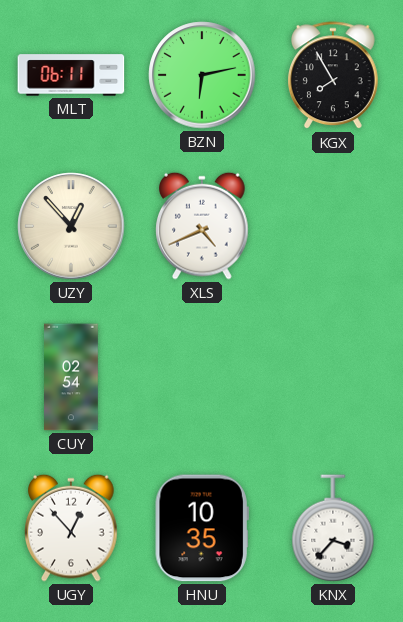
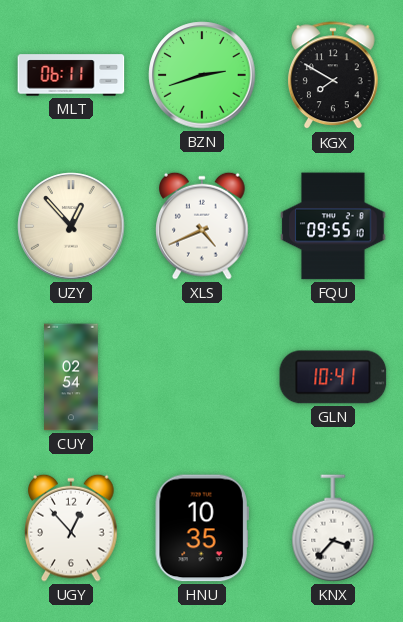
BZN: 6:13 -> 2:42
KGX: 7:55 -> 7:50
FQU: none -> 09:55
GLN: none -> 10:41
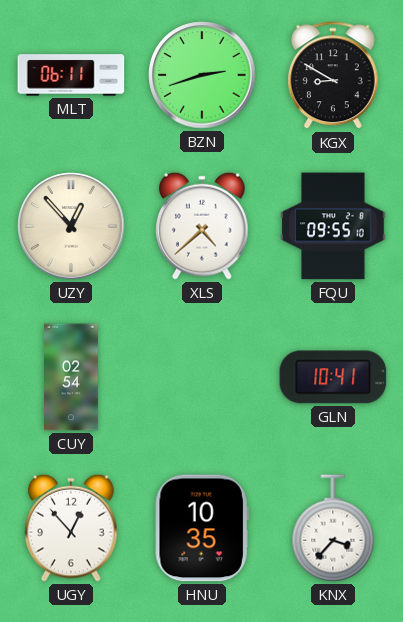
KGX: 7:50 -> 8:50
XLS: 4:41 -> 4:38
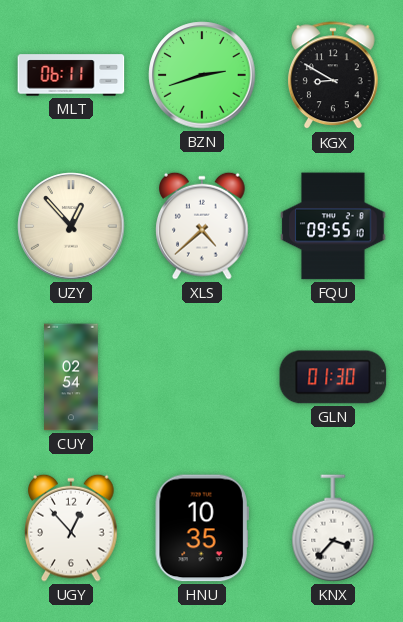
GLN: 10:41 -> 01:30
